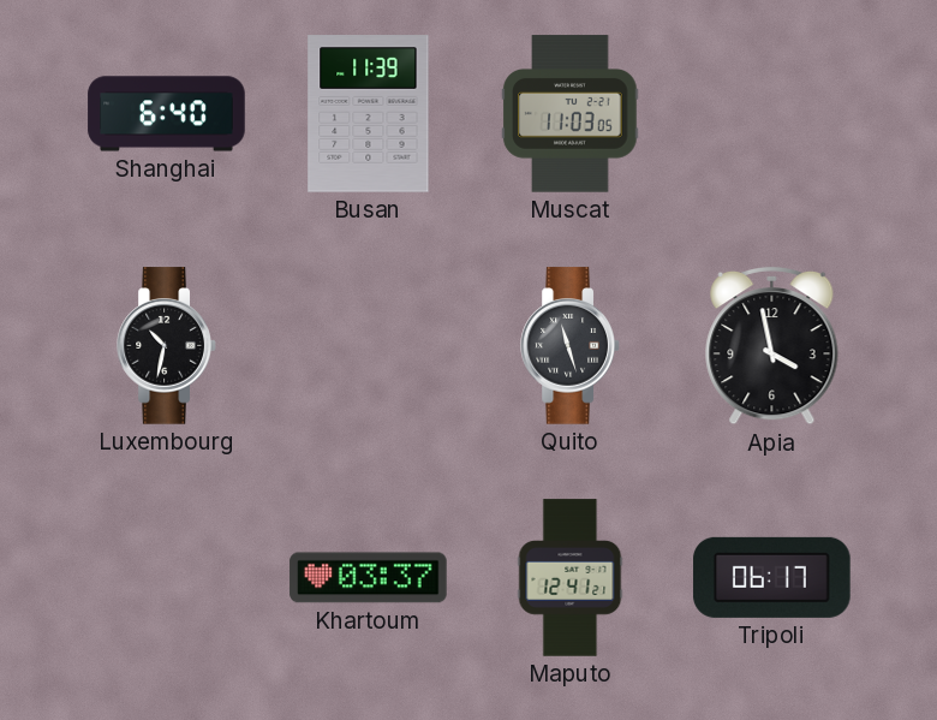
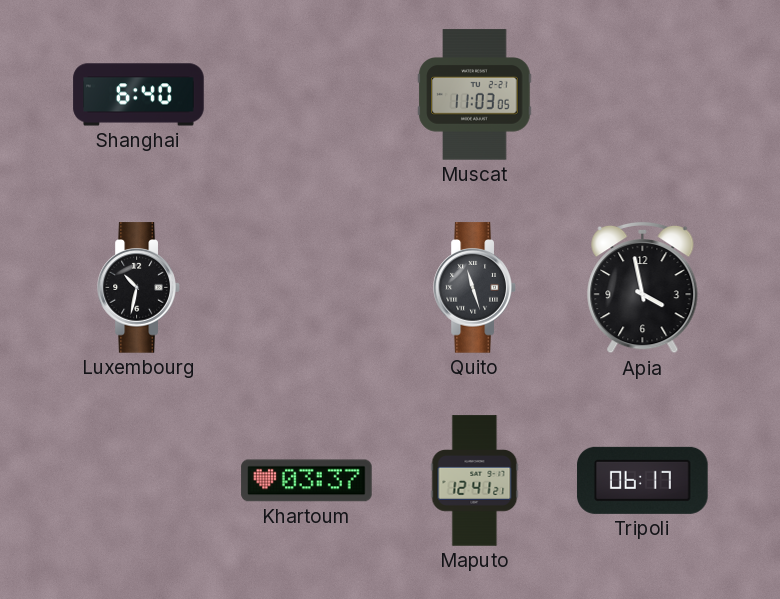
Busan: 11:39 -> none
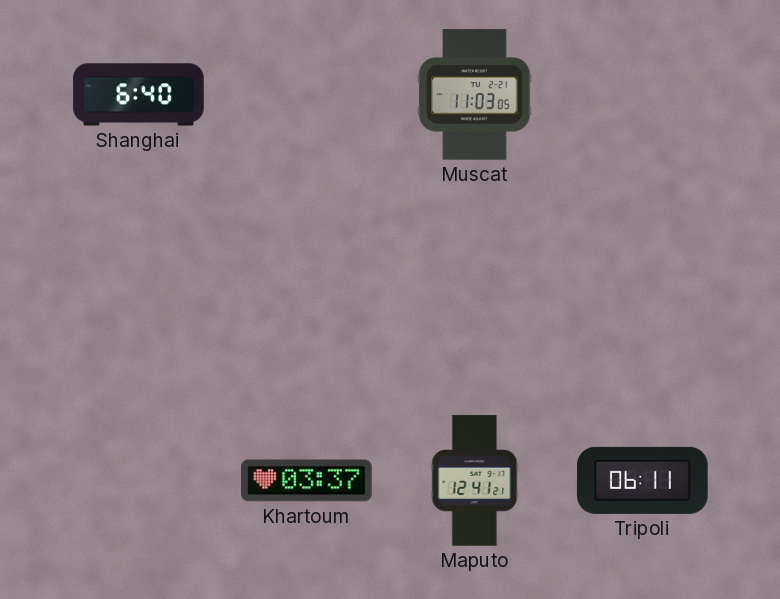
Luxembourg: 10:32 -> none
Quito: 11:27 -> none
Apia: 3:58 -> none
Tripoli: 06:17 -> 06:11
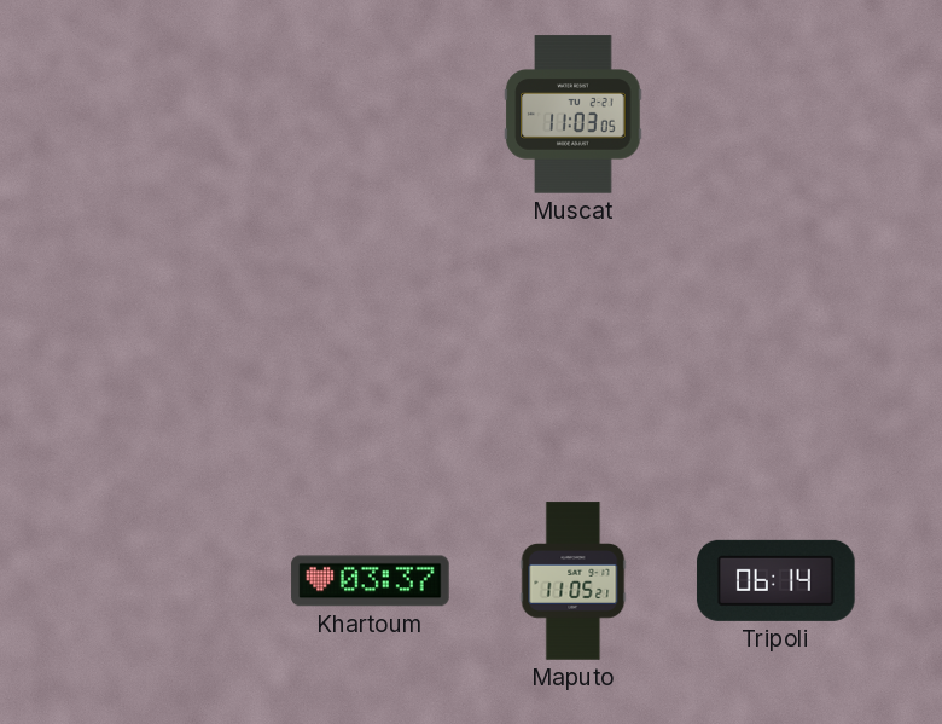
Shanghai: 6:40 -> none
Maputo: 12:41 -> 11:05
Tripoli: 06:11 -> 06:14
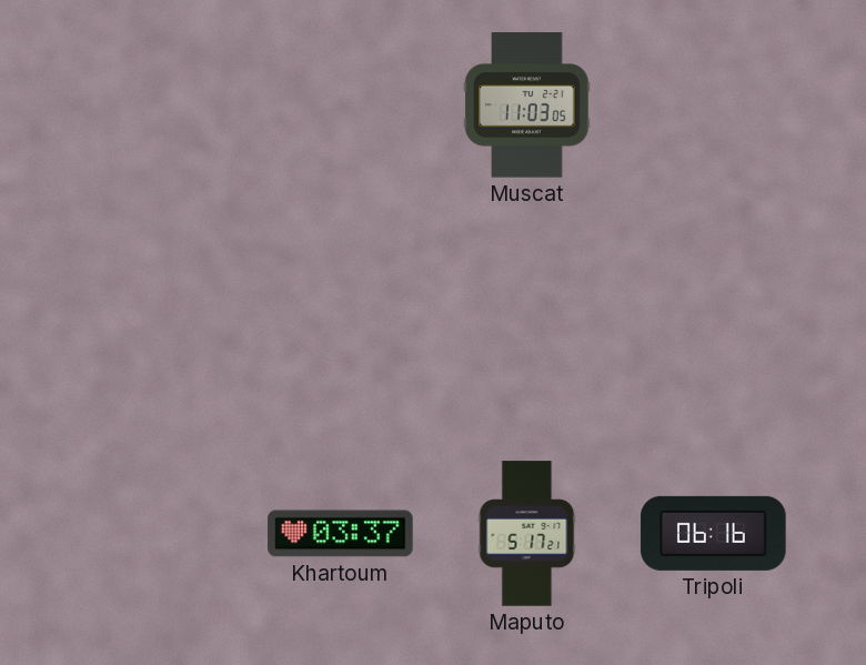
Maputo: 11:05 -> 5:17
Tripoli: 06:14 -> 06:16
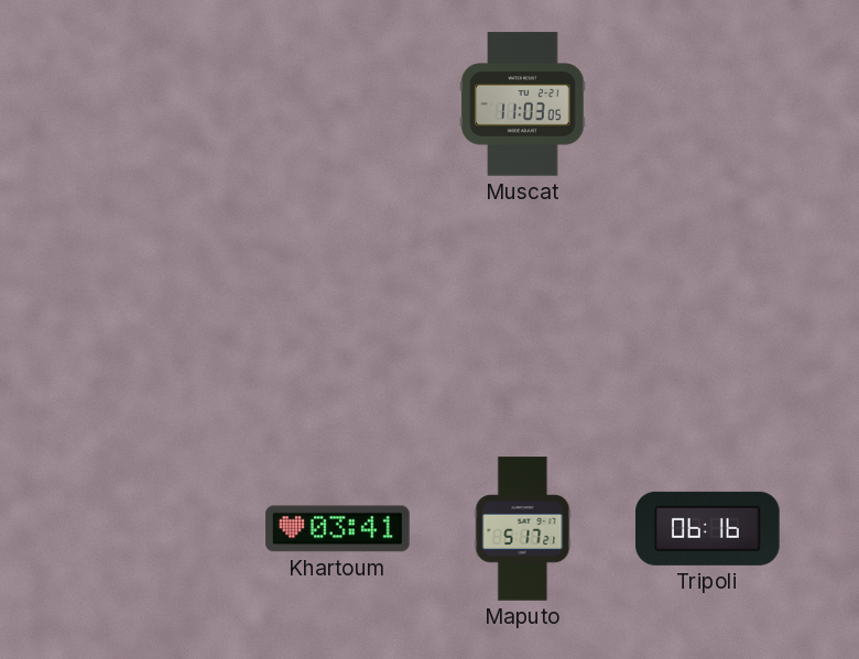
Khartoum: 03:37 -> 03:41
